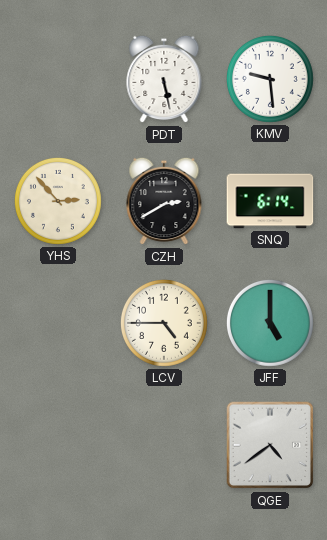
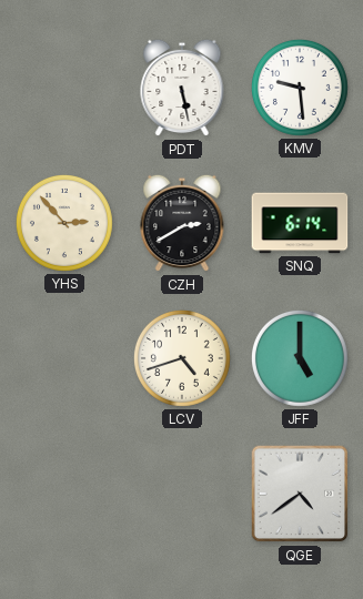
LCV: 4:45 -> 4:42
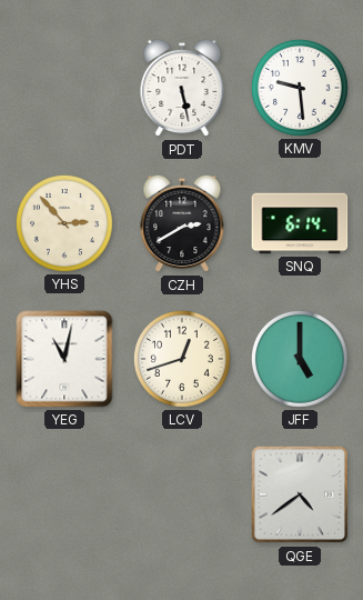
YEG: none -> 11:02
LCV: 4:42 -> 12:42
